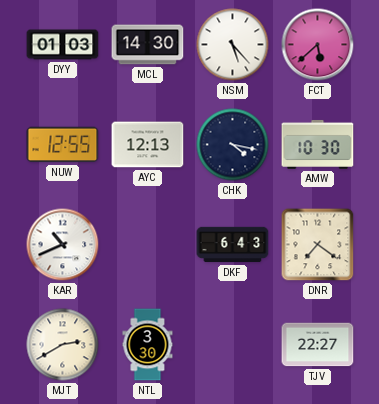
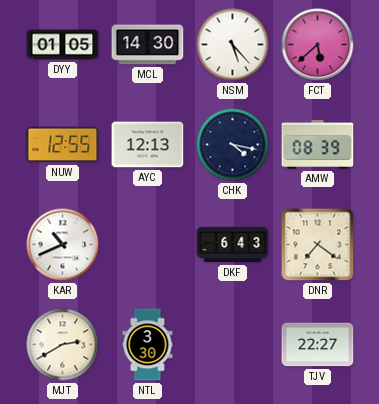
DYY: 01:03 -> 01:05
AMW: 10:30 -> 08:39
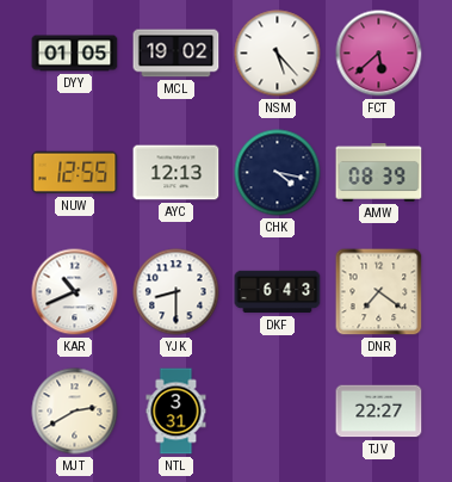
MCL: 14:30 -> 19:02
YJK: none -> 8:30
NTL: 3:30 -> 3:31
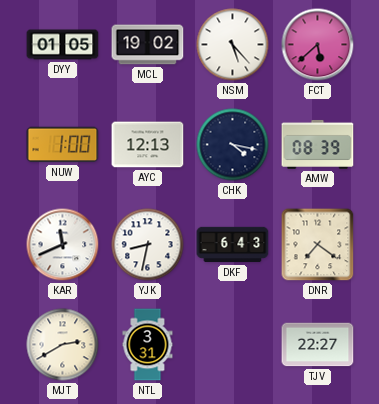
NUW: 12:55 -> 1:00
KAR: 10:41 -> 11:41
YJK: 8:30 -> 8:32
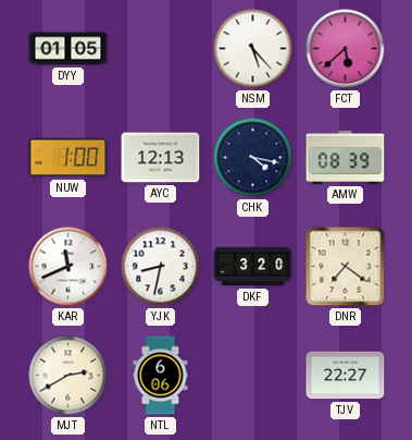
MCL: 19:02 -> none
DKF: 6:43 -> 3:20
NTL: 3:31 -> 6:06
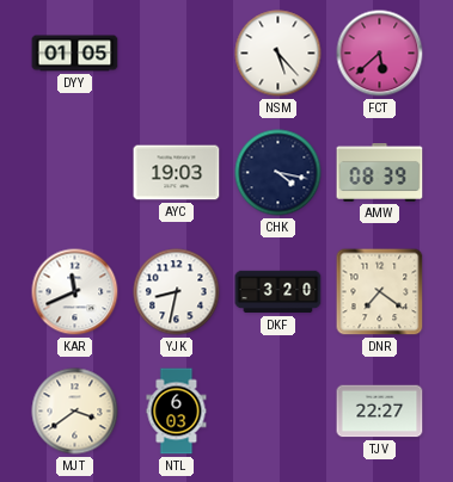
NUW: 1:00 -> none
AYC: 12:13 -> 19:03
MJT: 2:40 -> 3:39
NTL: 6:06 -> 6:03
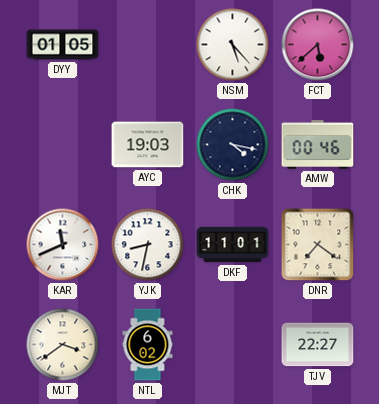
AMW: 08:39 -> 00:46
DKF: 3:20 -> 11:01
NTL: 6:03 -> 6:02
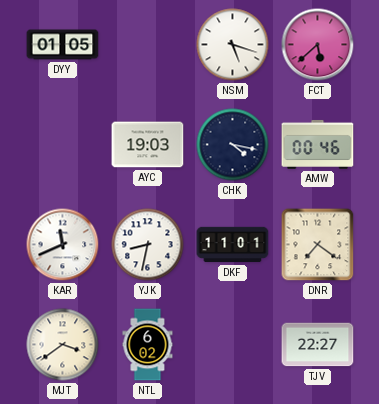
NSM: 5:23 -> 5:18
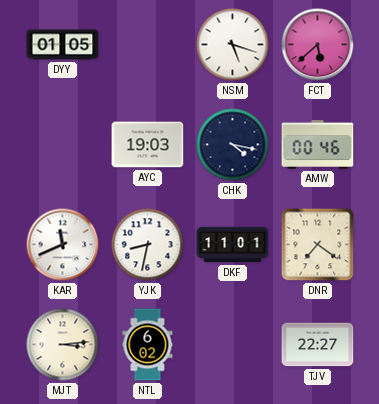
MJT: 3:39 -> 3:14
